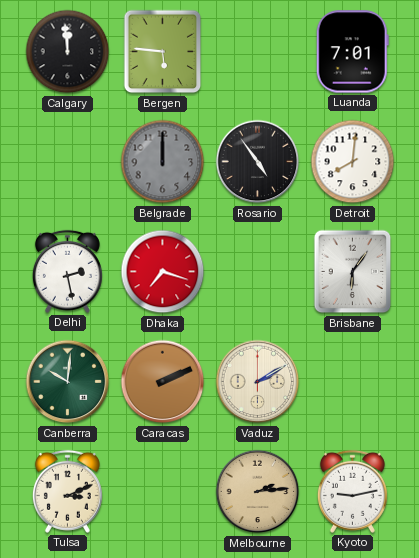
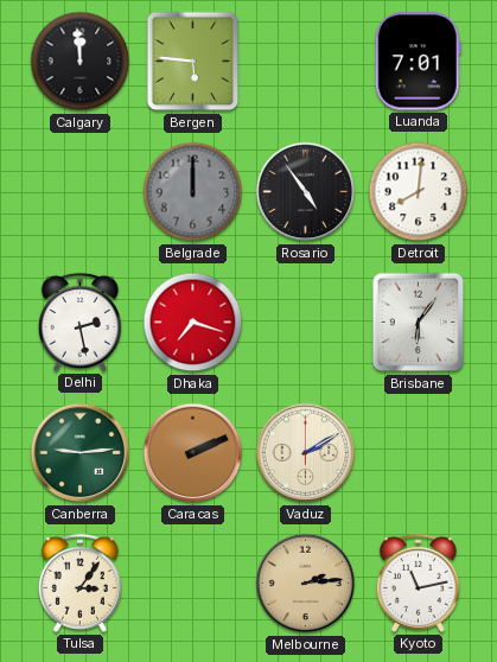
Canberra: 10:01 -> 9:14
Tulsa: 3:11 -> 3:06
Kyoto: 9:13 -> 11:13
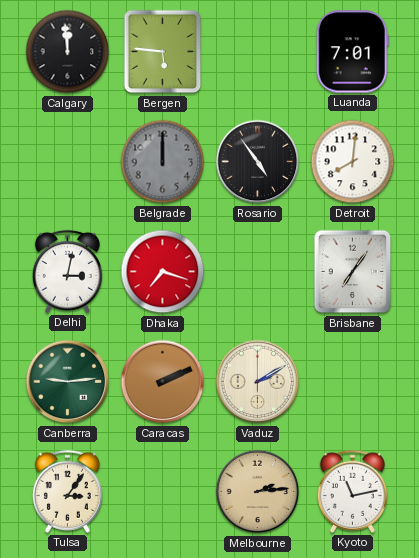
Delhi: 2:28 -> 3:02
Brisbane: 6:06 -> 7:06
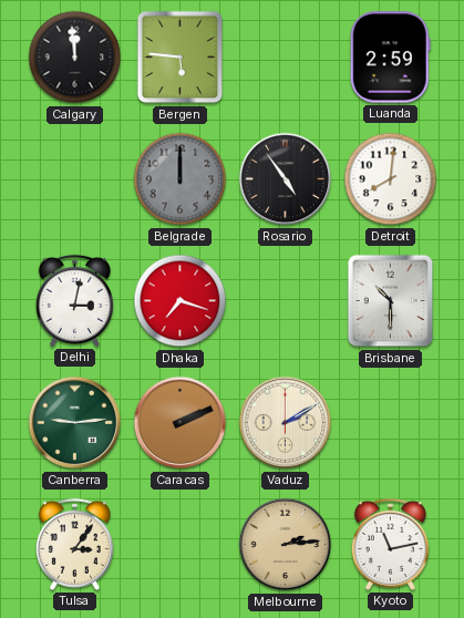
Luanda: 7:01 -> 2:59
Brisbane: 7:06 -> 10:30
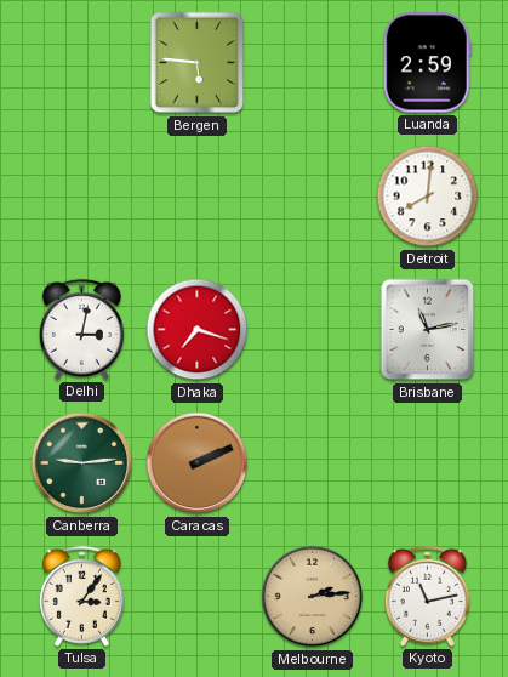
Calgary: 11:59 -> none
Belgrade: 12:00 -> none
Rosario: 4:54 -> none
Brisbane: 10:30 -> 11:13
Vaduz: 2:10 -> none
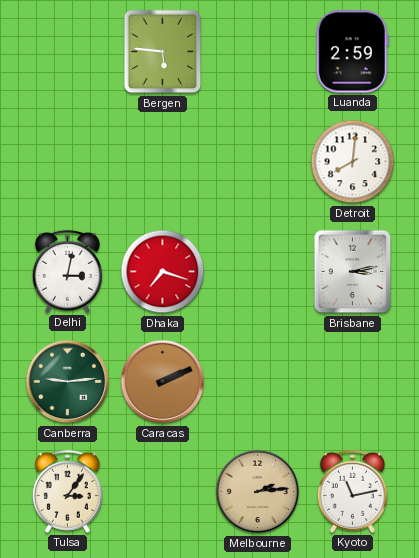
Brisbane: 11:13 -> 3:13
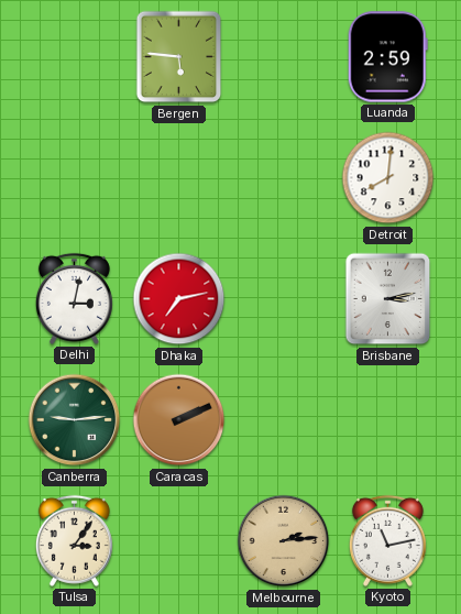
Dhaka: 7:18 -> 7:13
